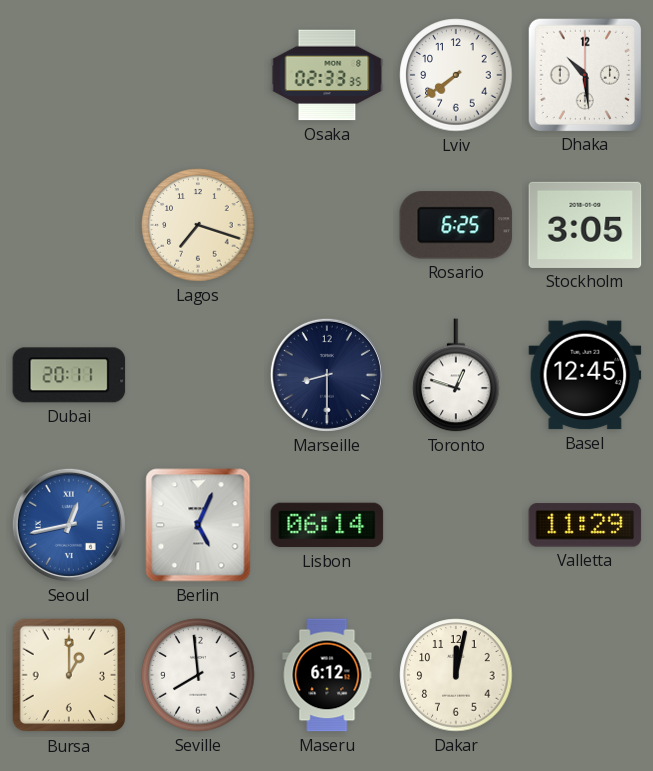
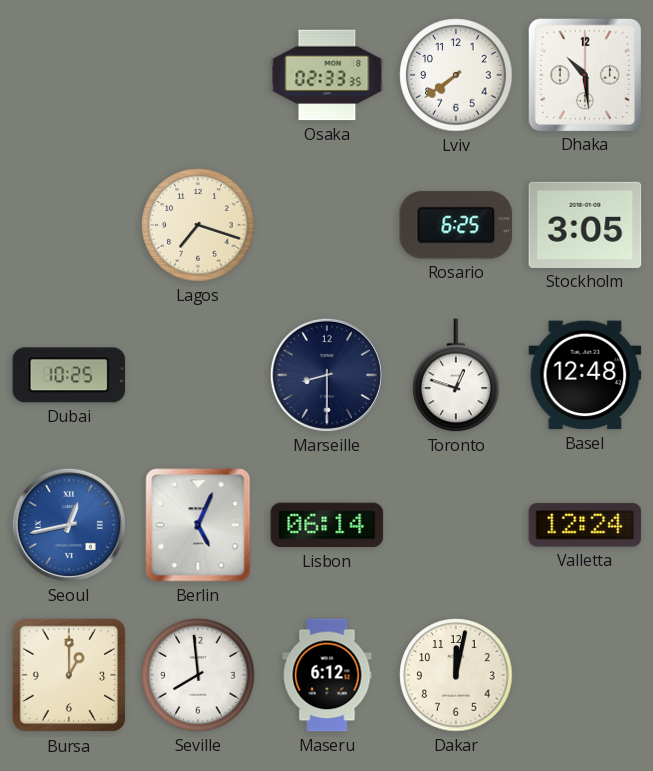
Dubai: 20:11 -> 10:25
Basel: 12:45 -> 12:48
Valletta: 11:29 -> 12:24
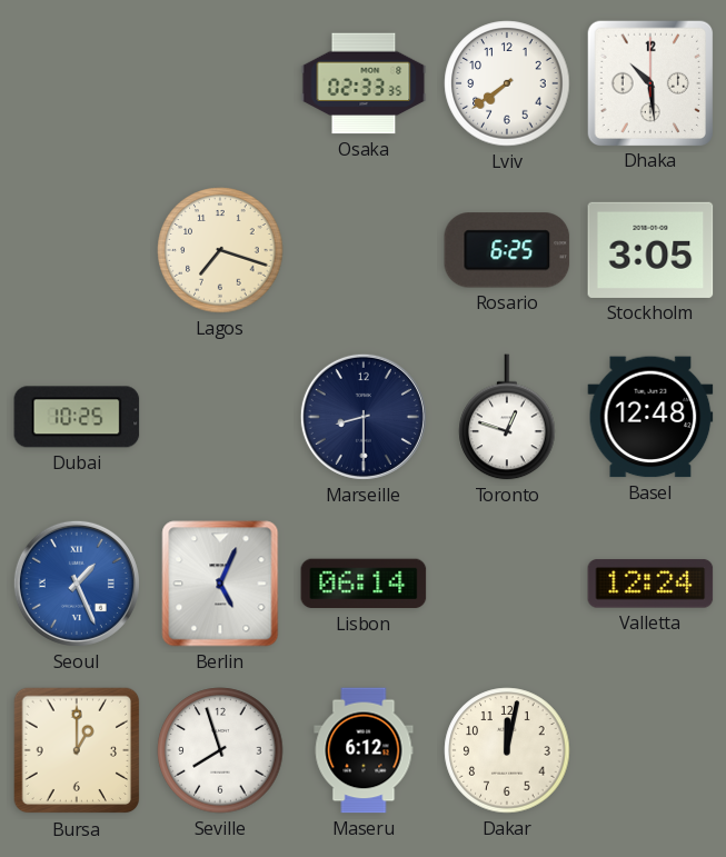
Seoul: 12:43 -> 1:26
Seville: 7:59 -> 7:57
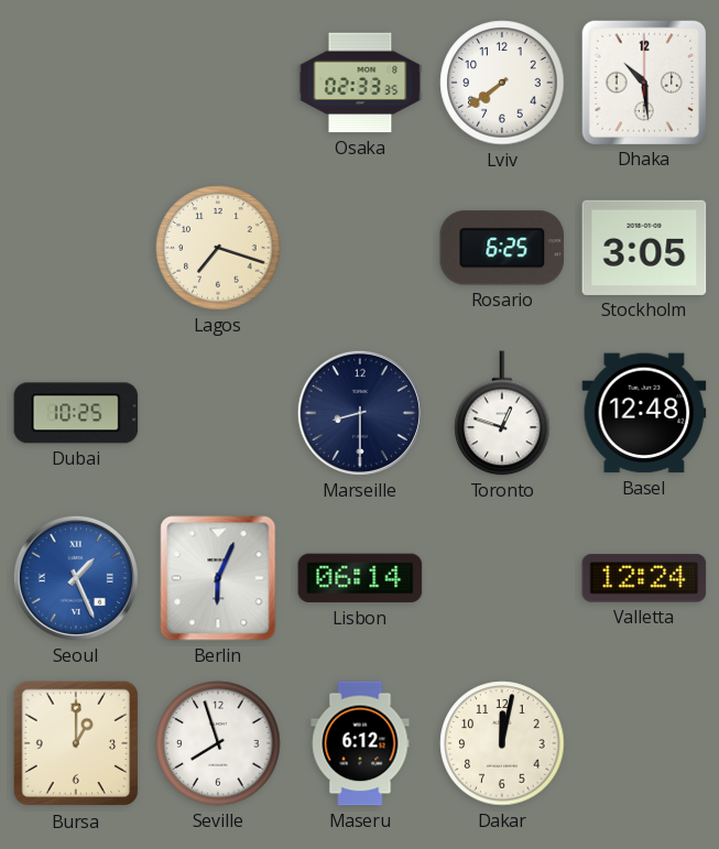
Berlin: 5:04 -> 6:04
